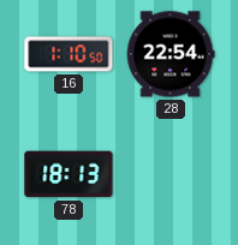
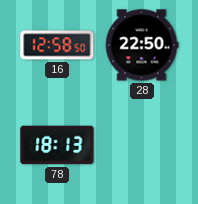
16: 1:10 -> 12:58
28: 22:54 -> 22:50
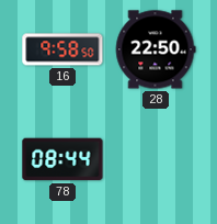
16: 12:58 -> 9:58
78: 18:13 -> 08:44
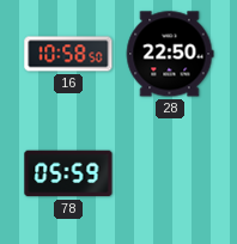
16: 9:58 -> 10:58
78: 08:44 -> 05:59
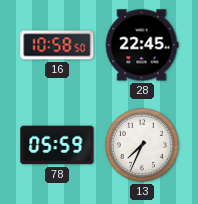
28: 22:50 -> 22:45
13: none -> 7:34
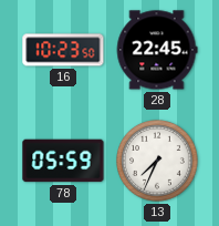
16: 10:58 -> 10:23
